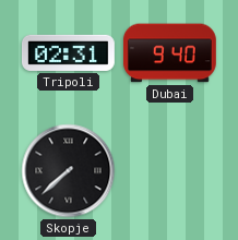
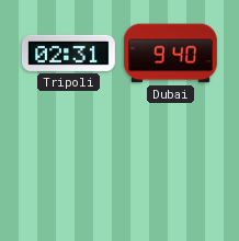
Skopje: 7:38 -> none
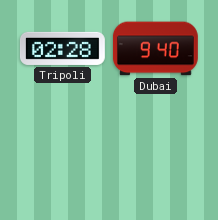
Tripoli: 02:31 -> 02:28
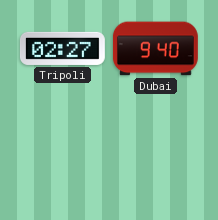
Tripoli: 02:28 -> 02:27
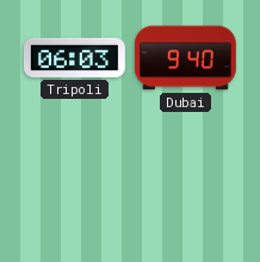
Tripoli: 02:27 -> 06:03
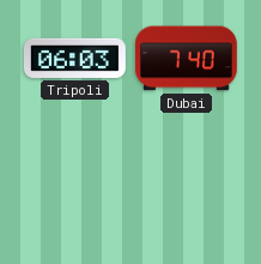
Dubai: 9:40 -> 7:40
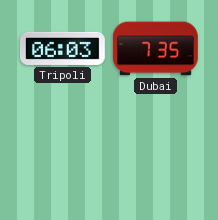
Dubai: 7:40 -> 7:35
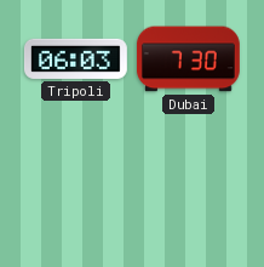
Dubai: 7:35 -> 7:30
